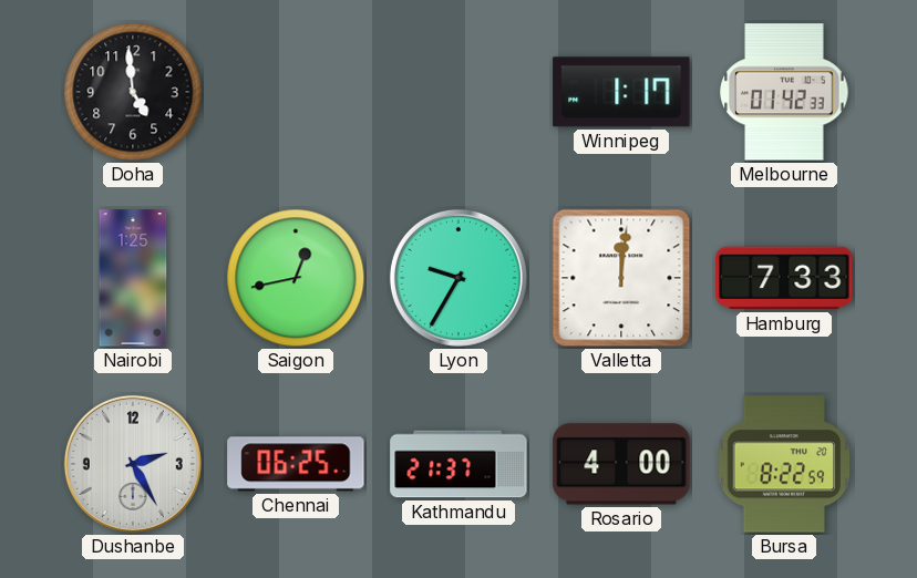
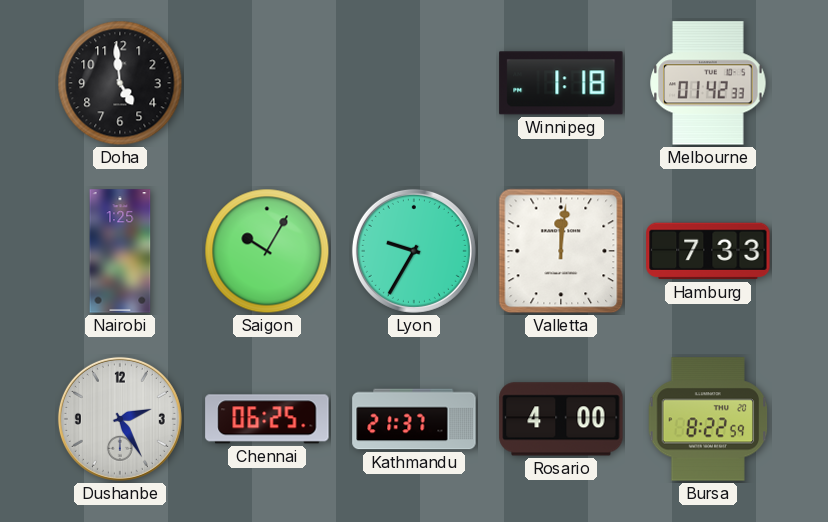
Winnipeg: 1:17 -> 1:18
Saigon: 12:43 -> 10:05
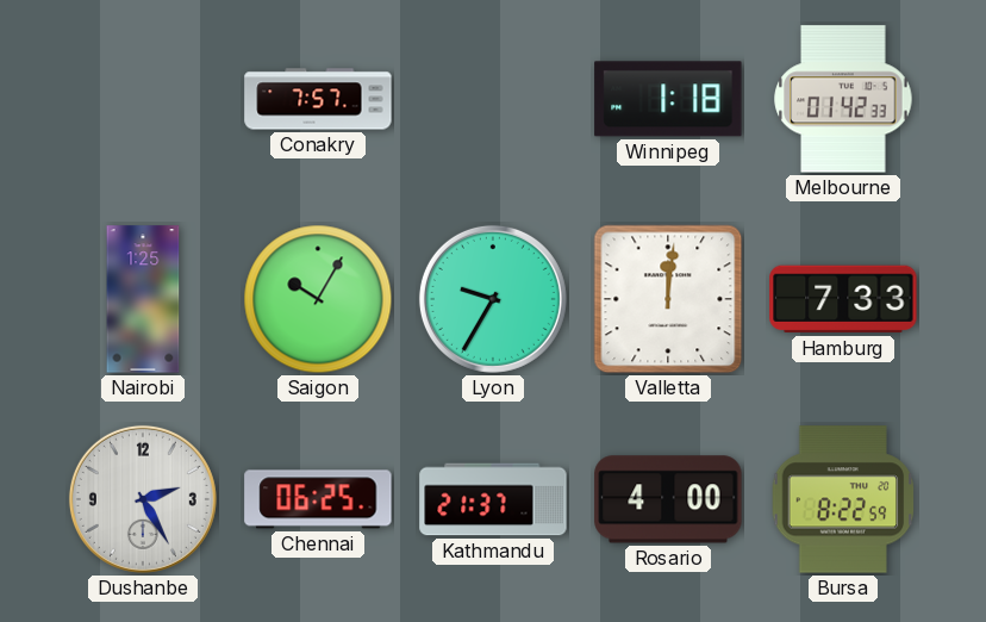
Doha: 4:59 -> none
Conakry: none -> 7:57
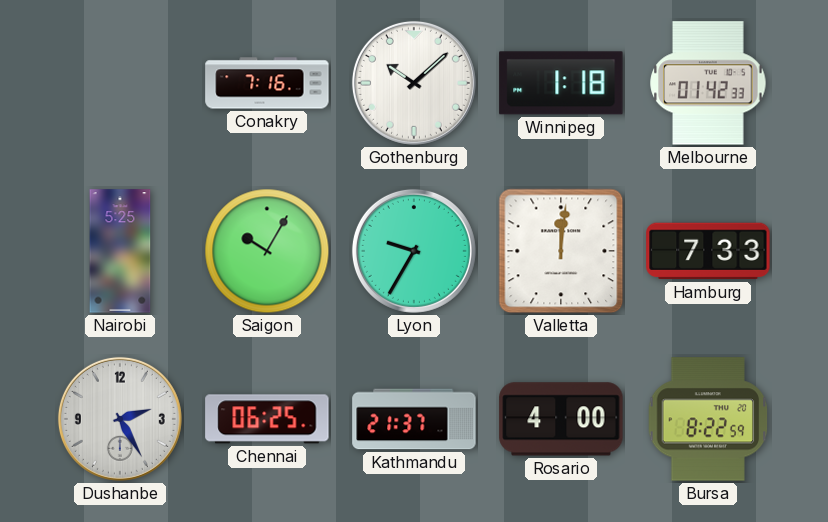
Conakry: 7:57 -> 7:16
Gothenburg: none -> 10:08
Nairobi: 1:25 -> 5:25
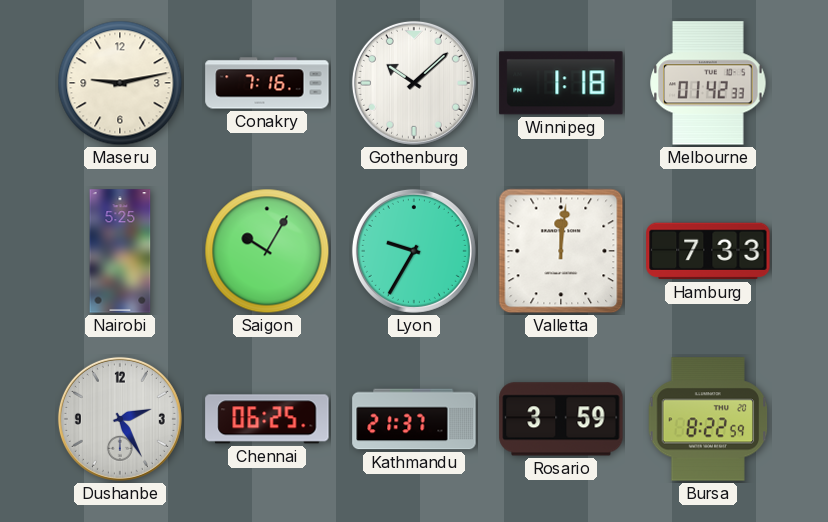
Maseru: none -> 9:13
Rosario: 4:00 -> 3:59
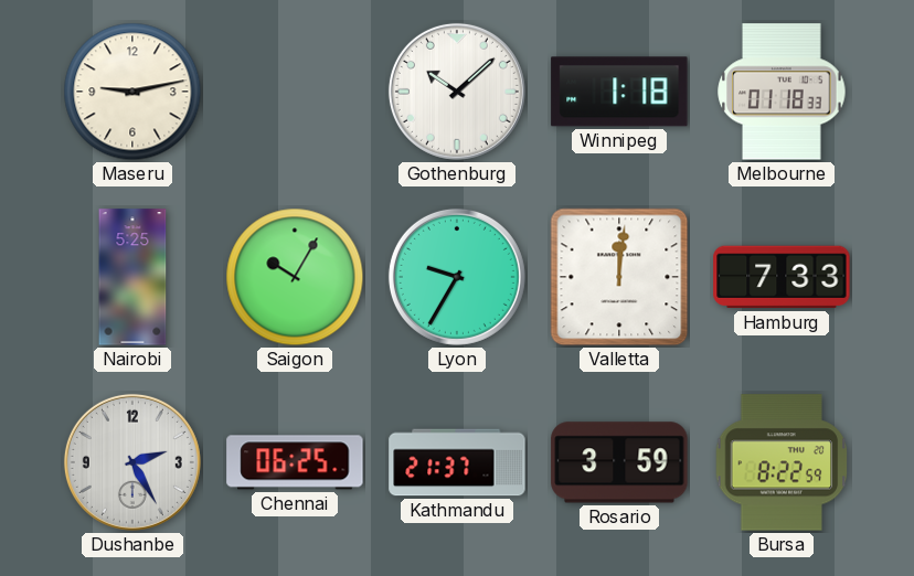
Conakry: 7:16 -> none
Melbourne: 01:42 -> 01:18
